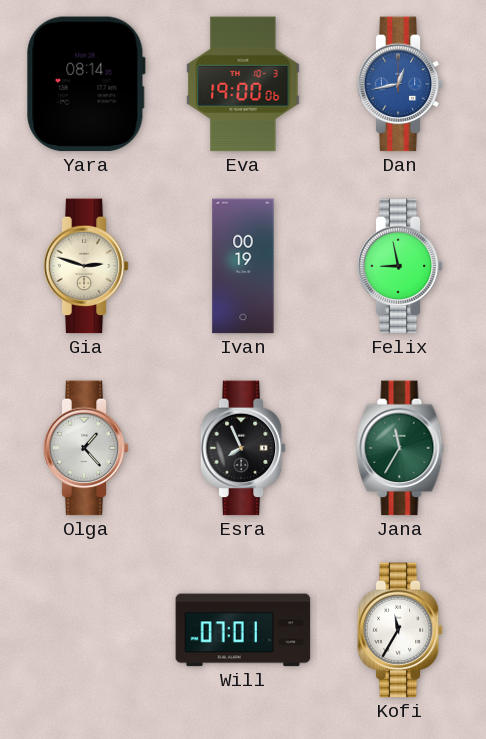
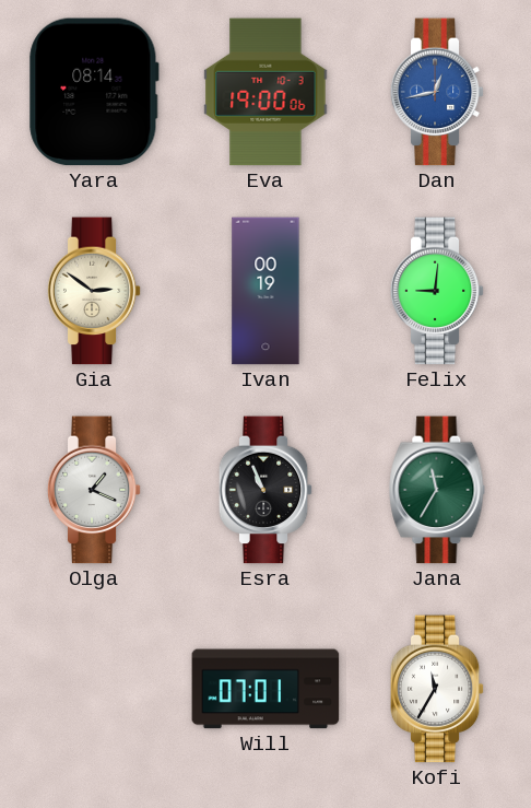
Gia: 2:48 -> 2:51
Felix: 8:58 -> 9:01
Olga: 1:23 -> 1:19
Esra: 7:56 -> 10:56
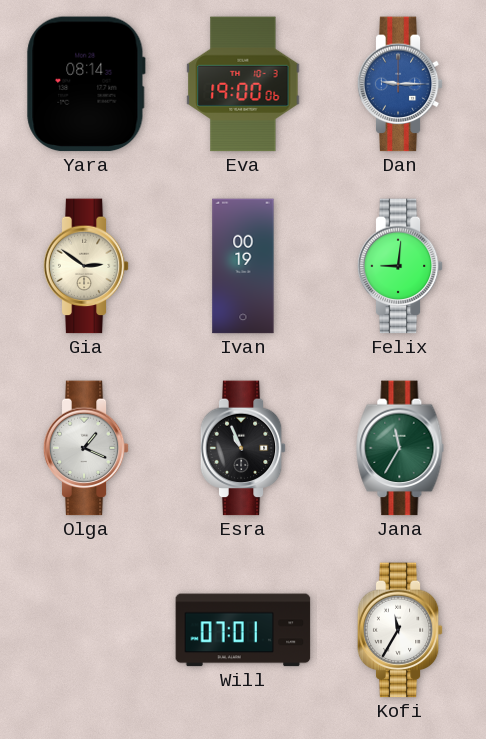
Dan: 12:43 -> 9:15
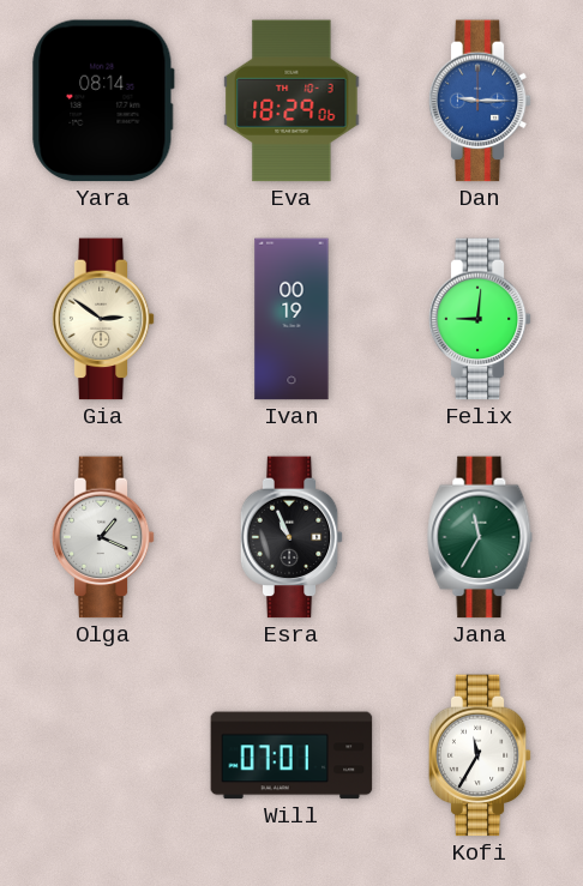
Eva: 19:00 -> 18:29
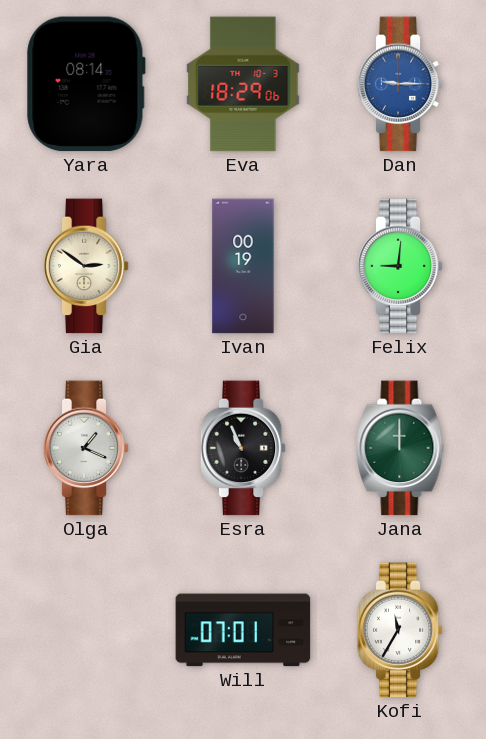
Jana: 11:35 -> 12:00
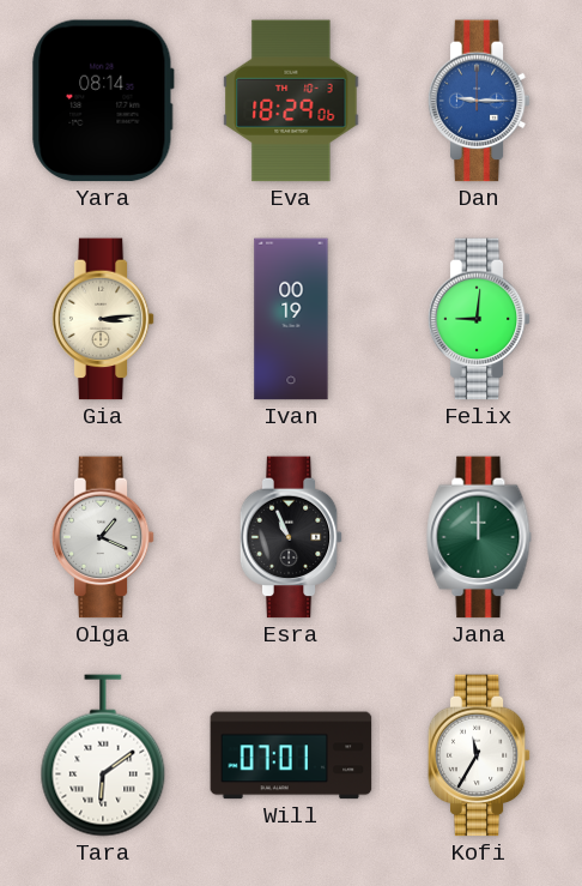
Gia: 2:51 -> 3:14
Tara: none -> 6:09
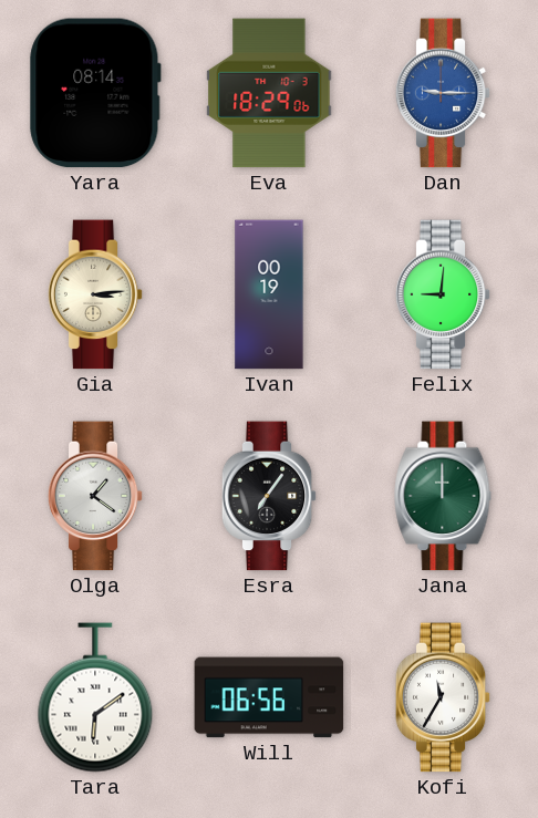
Olga: 1:19 -> 1:21
Esra: 10:56 -> 7:06
Will: 07:01 -> 06:56
